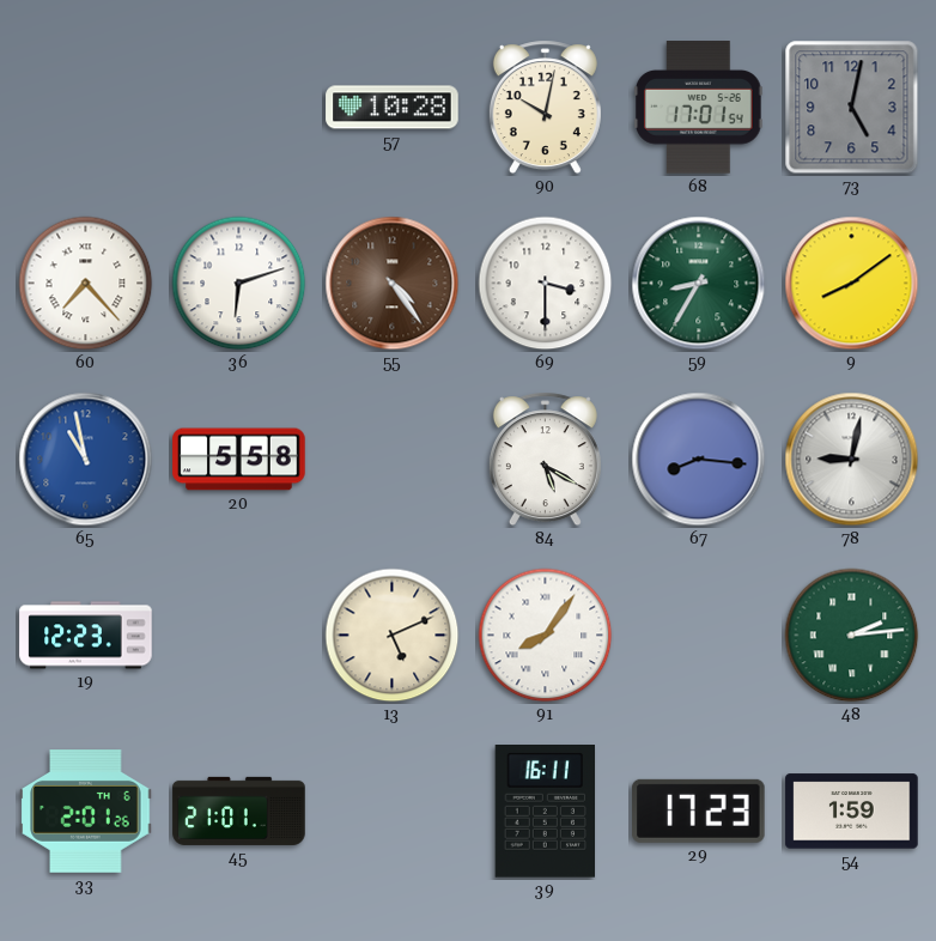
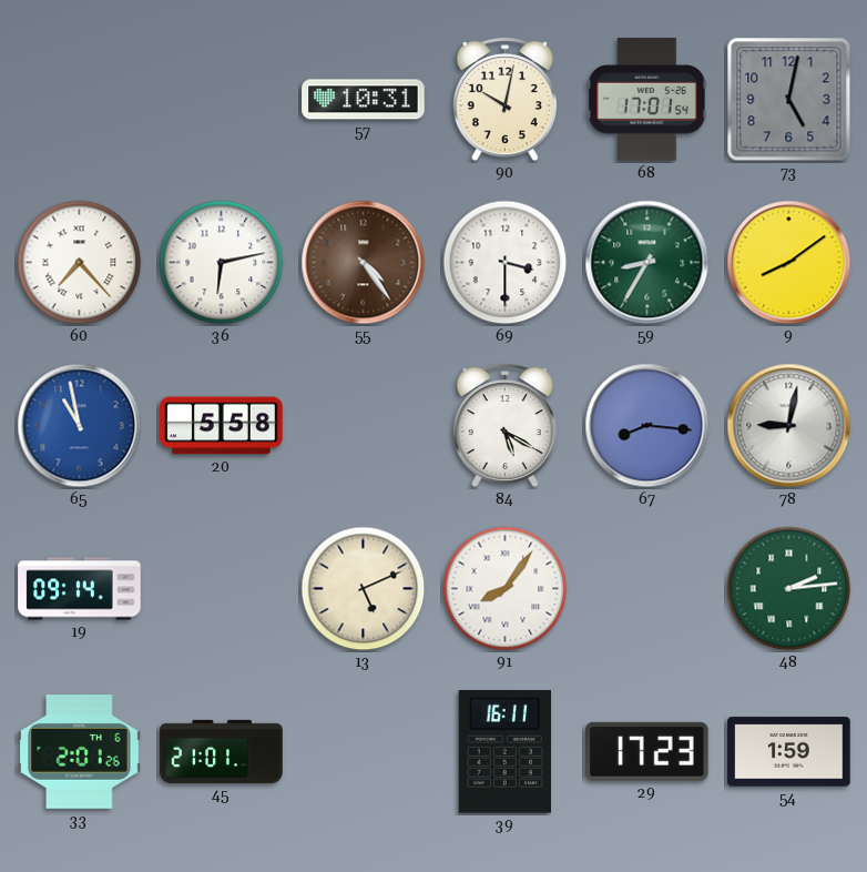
57: 10:28 -> 10:31
36: 6:12 -> 6:13
19: 12:23 -> 09:14
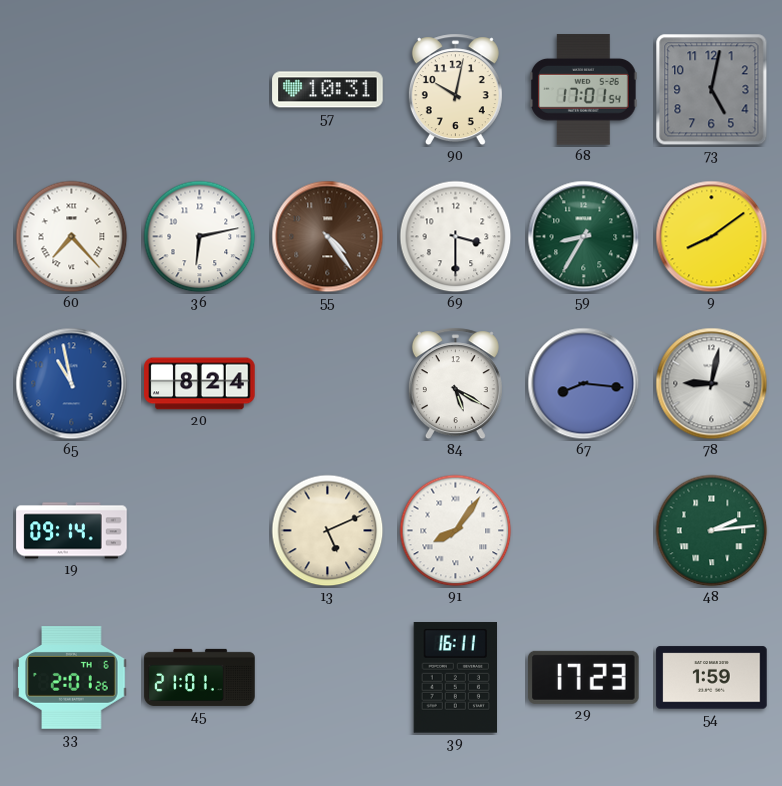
20: 5:58 -> 8:24
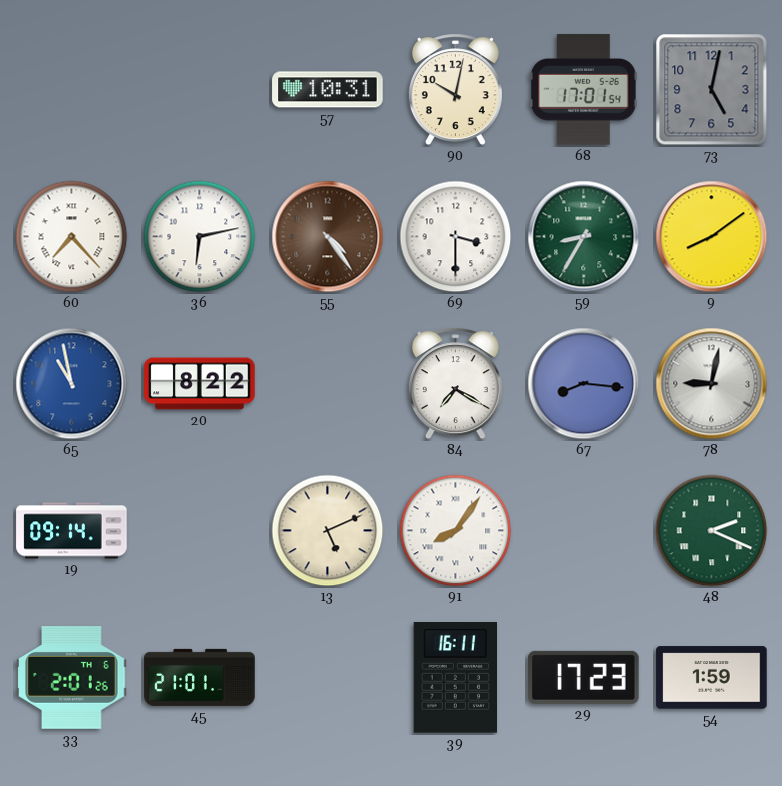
20: 8:24 -> 8:22
84: 5:20 -> 7:20
48: 2:14 -> 2:19
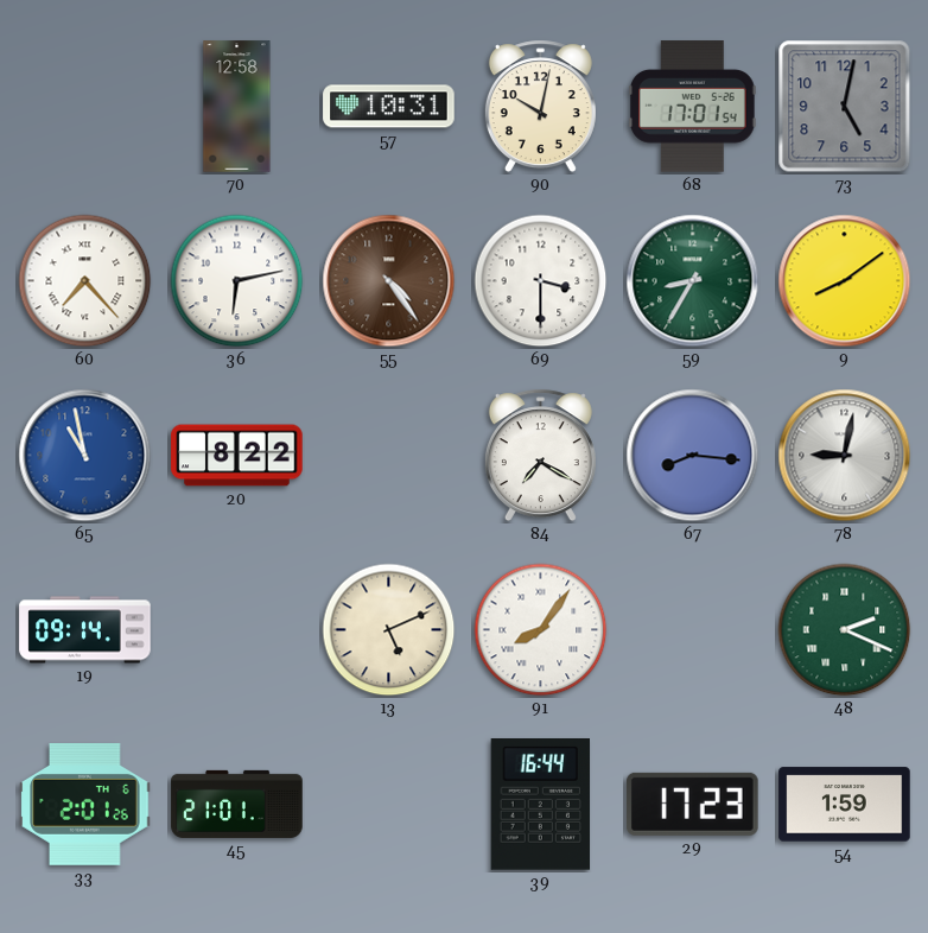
70: none -> 12:58
39: 16:11 -> 16:44
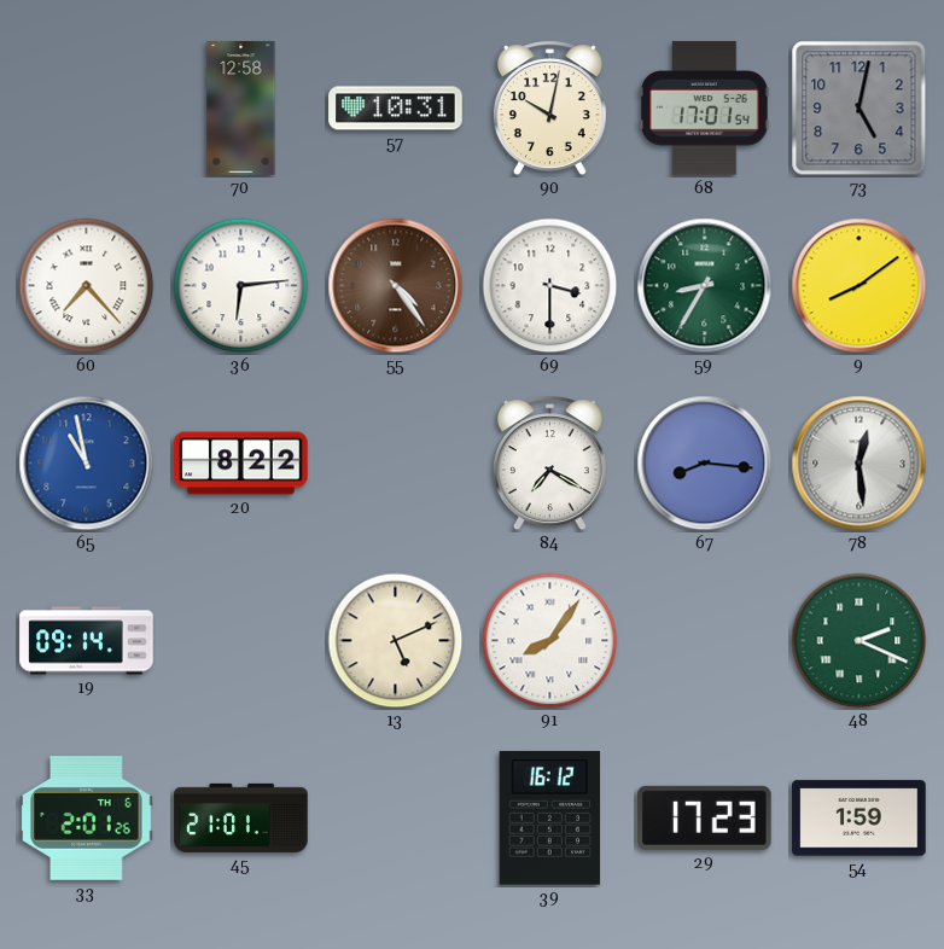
36: 6:13 -> 6:14
78: 9:02 -> 12:29
39: 16:44 -> 16:12
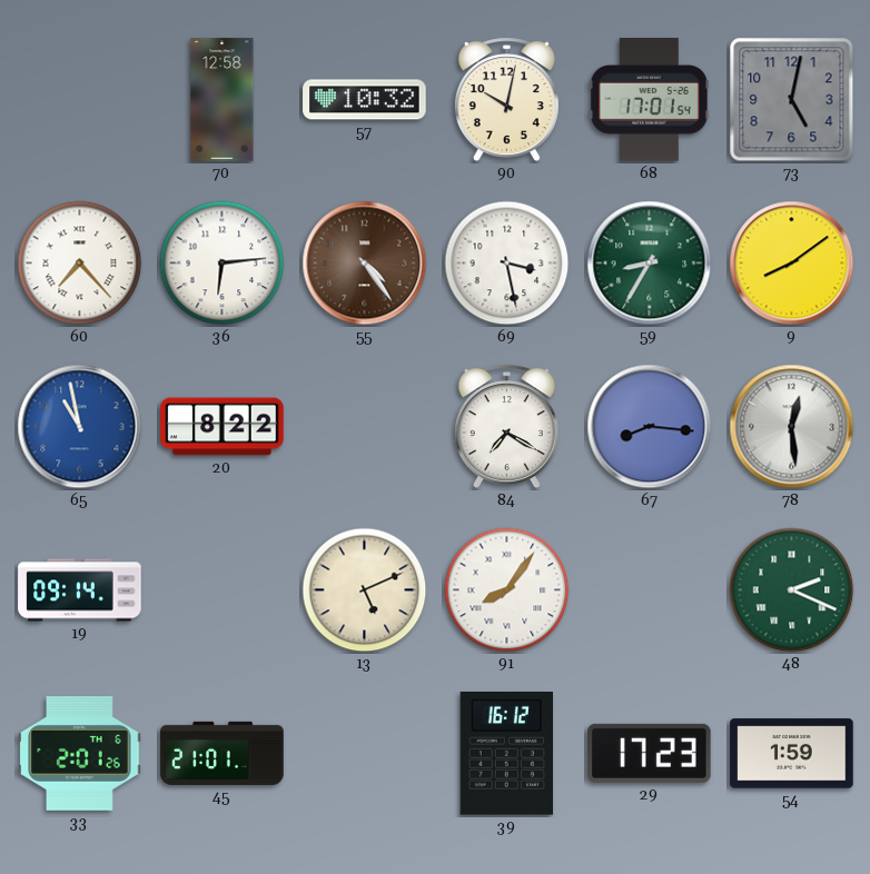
57: 10:31 -> 10:32
69: 3:30 -> 3:28
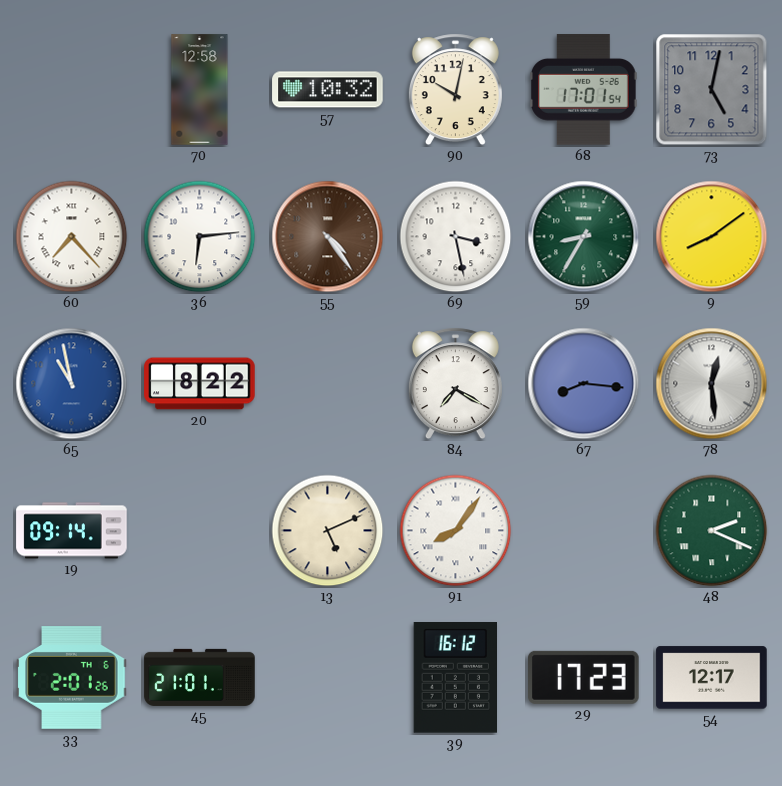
54: 1:59 -> 12:17
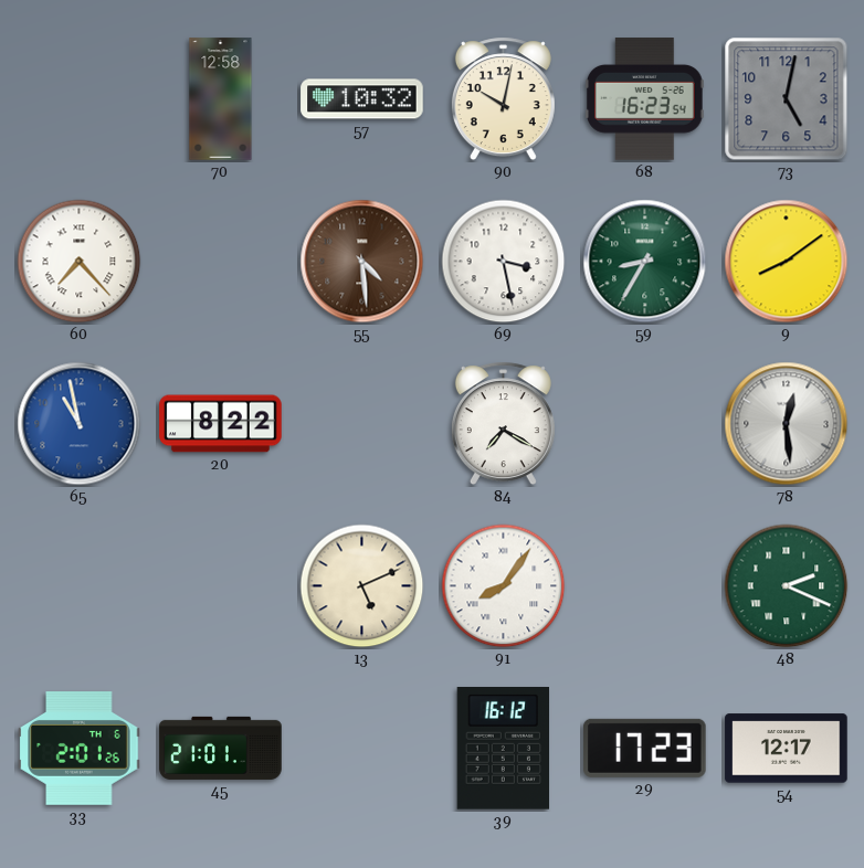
68: 17:01 -> 16:23
36: 6:14 -> none
55: 4:24 -> 4:29
67: 8:16 -> none
19: 09:14 -> none
